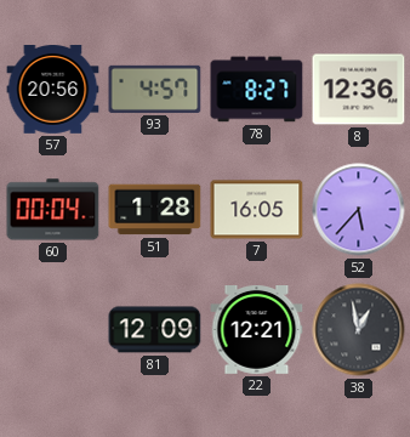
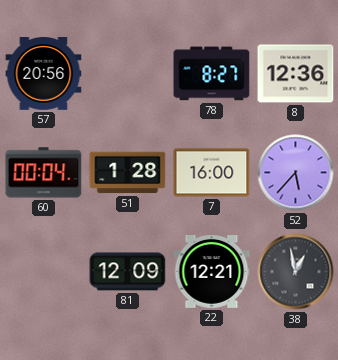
93: 4:57 -> none
7: 16:05 -> 16:00
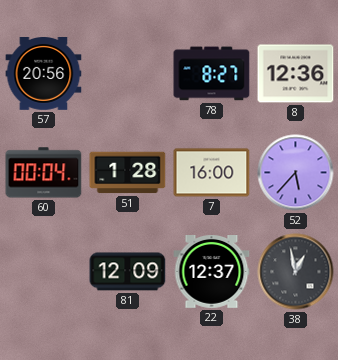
22: 12:21 -> 12:37
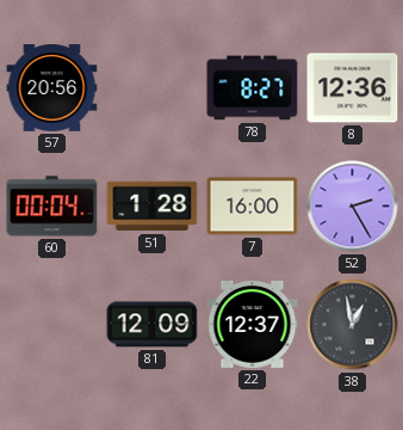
52: 5:37 -> 2:25
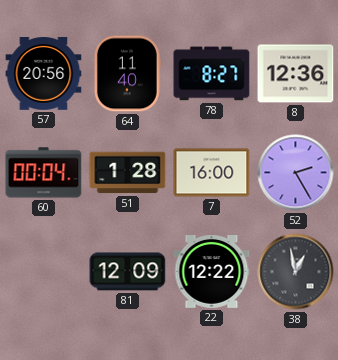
64: none -> 11:40
22: 12:37 -> 12:22
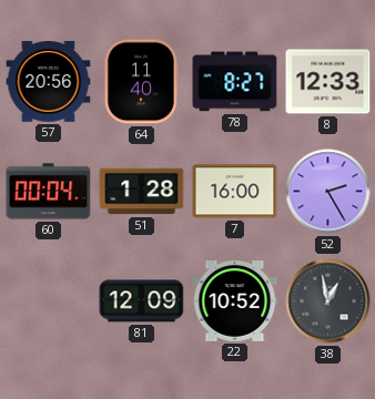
8: 12:36 -> 12:33
22: 12:22 -> 10:52
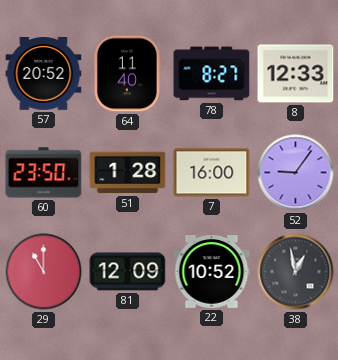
57: 20:56 -> 20:52
60: 00:04 -> 23:50
52: 2:25 -> 9:06
29: none -> 11:00
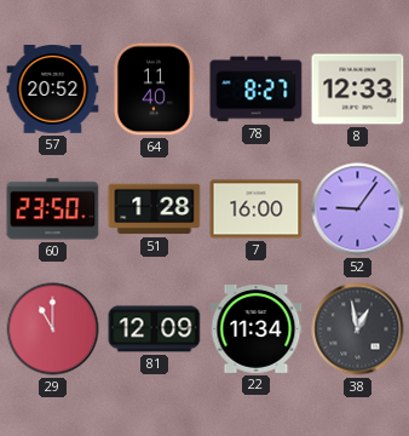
22: 10:52 -> 11:34
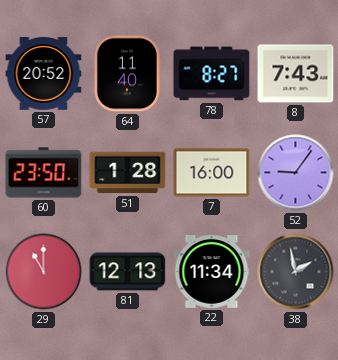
8: 12:33 -> 7:43
81: 12:09 -> 12:13
38: 12:58 -> 1:58
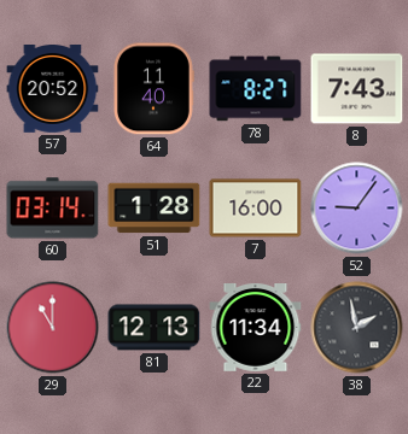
60: 23:50 -> 03:14
